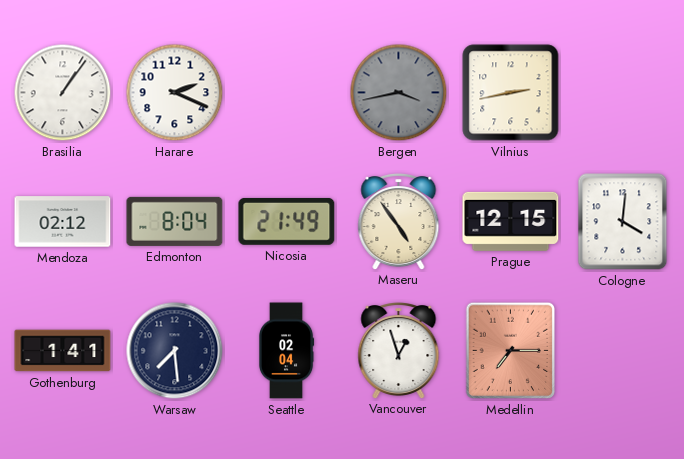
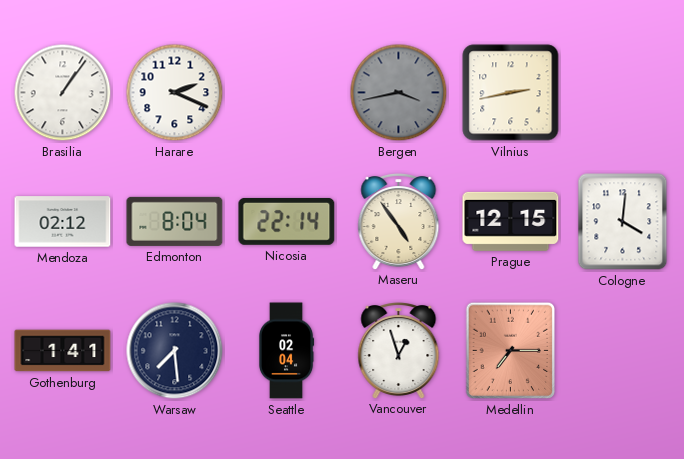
Nicosia: 21:49 -> 22:14
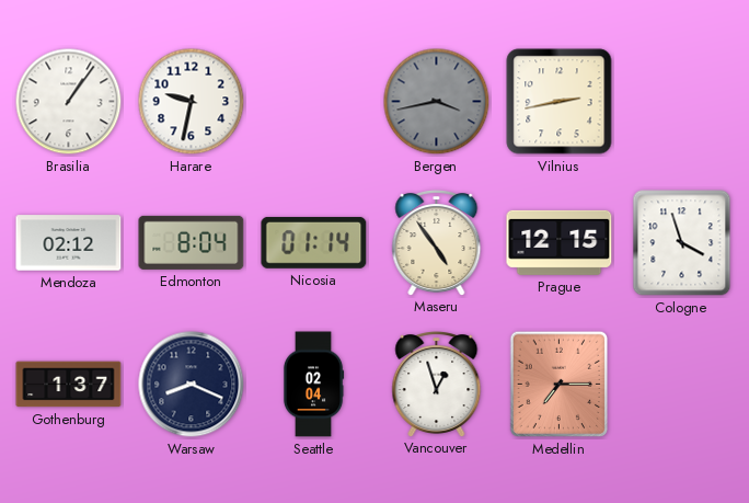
Harare: 2:19 -> 9:32
Nicosia: 22:14 -> 01:14
Cologne: 4:01 -> 3:57
Gothenburg: 1:41 -> 1:37
Warsaw: 7:29 -> 8:19
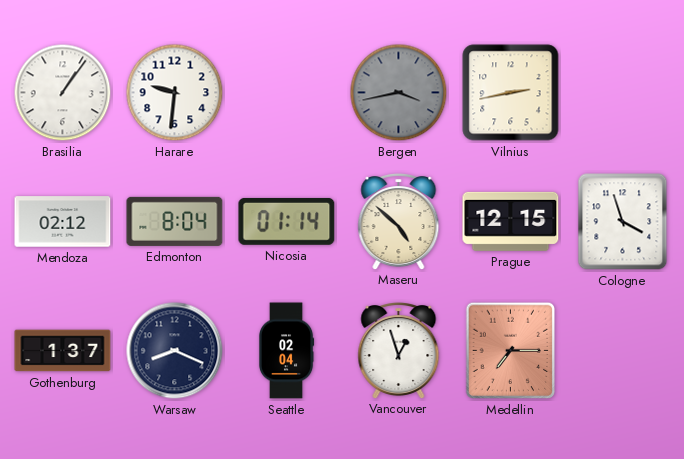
Harare: 9:32 -> 9:31
Maseru: 4:54 -> 4:52
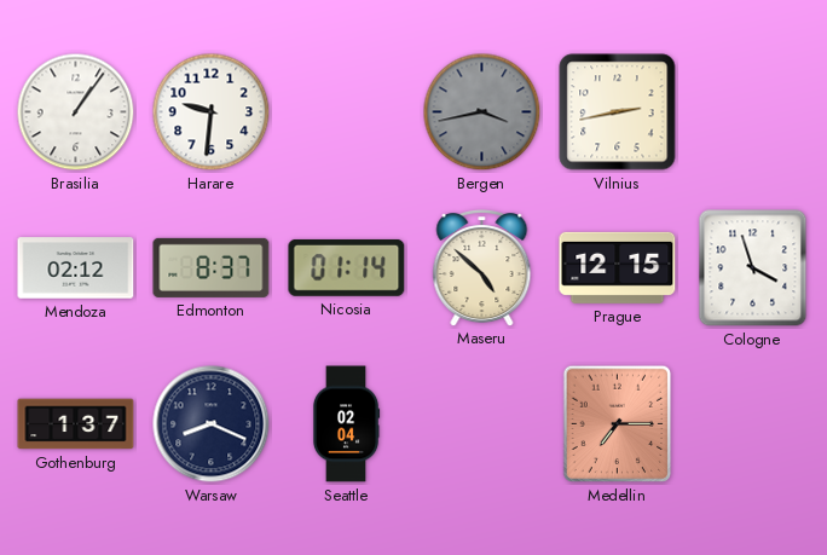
Edmonton: 8:04 -> 8:37
Vancouver: 12:57 -> none
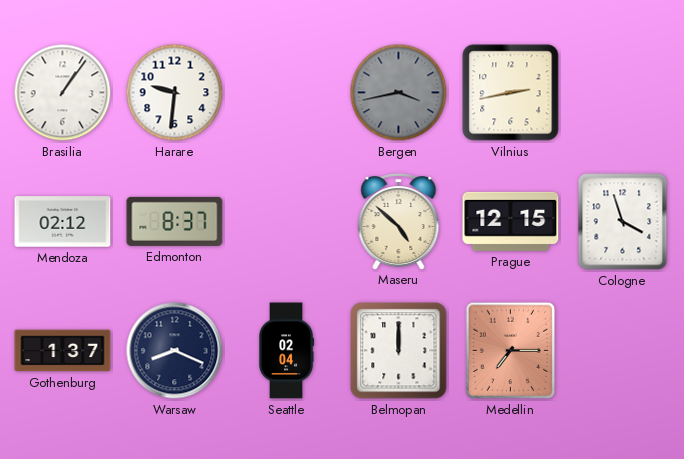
Nicosia: 01:14 -> none
Belmopan: none -> 12:00
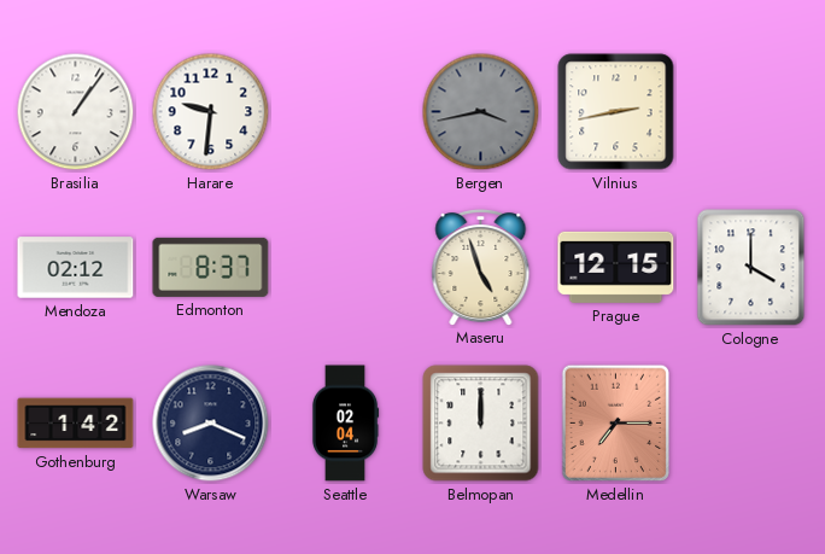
Maseru: 4:52 -> 4:57
Cologne: 3:57 -> 4:00
Gothenburg: 1:37 -> 1:42
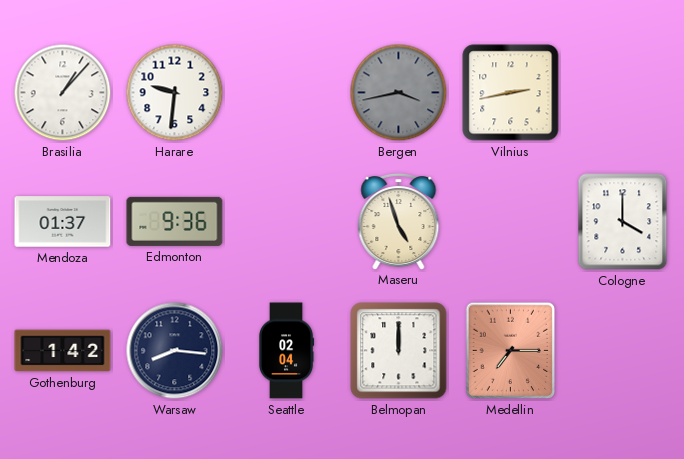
Brasilia: 1:06 -> 1:07
Mendoza: 02:12 -> 01:37
Edmonton: 8:37 -> 9:36
Prague: 12:15 -> none
Warsaw: 8:19 -> 8:16
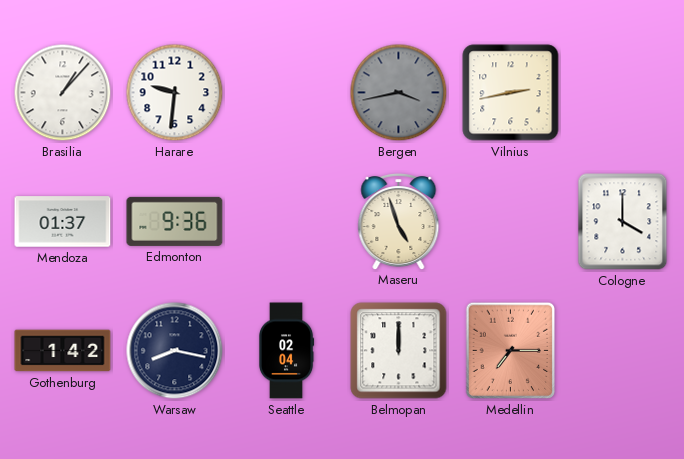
Warsaw: 8:16 -> 8:17
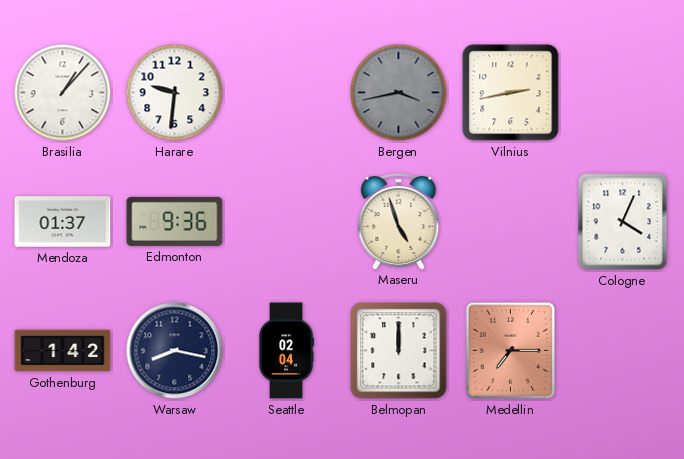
Cologne: 4:00 -> 4:04
